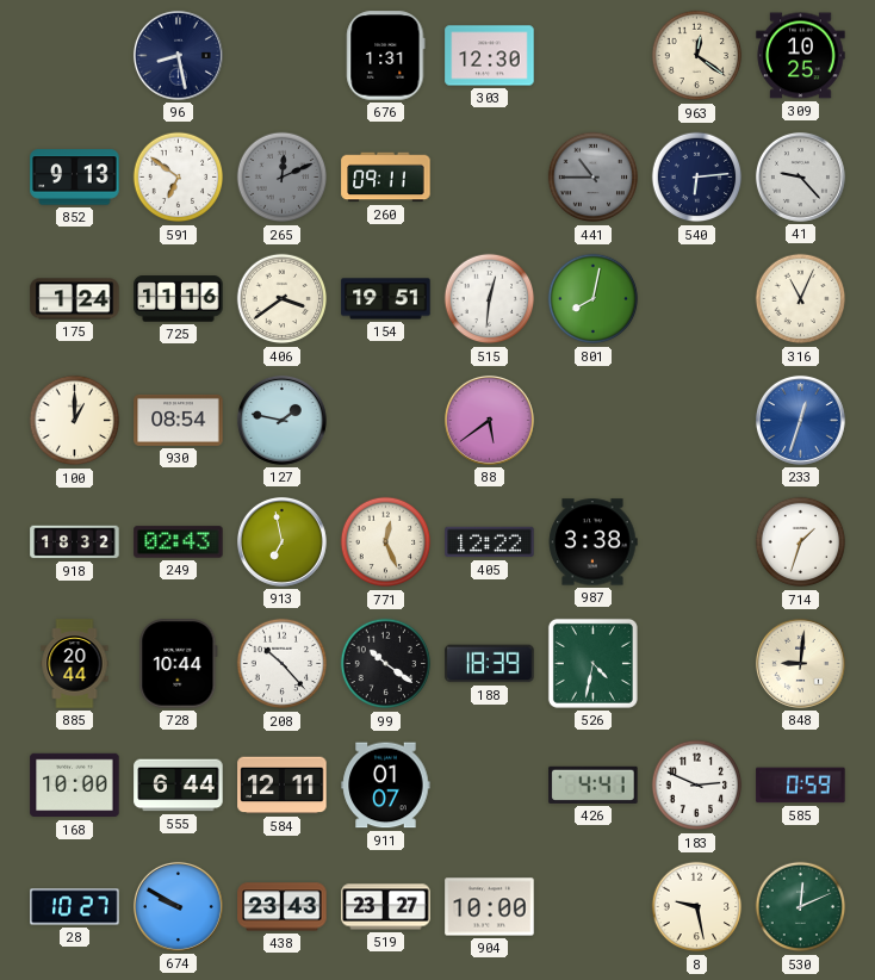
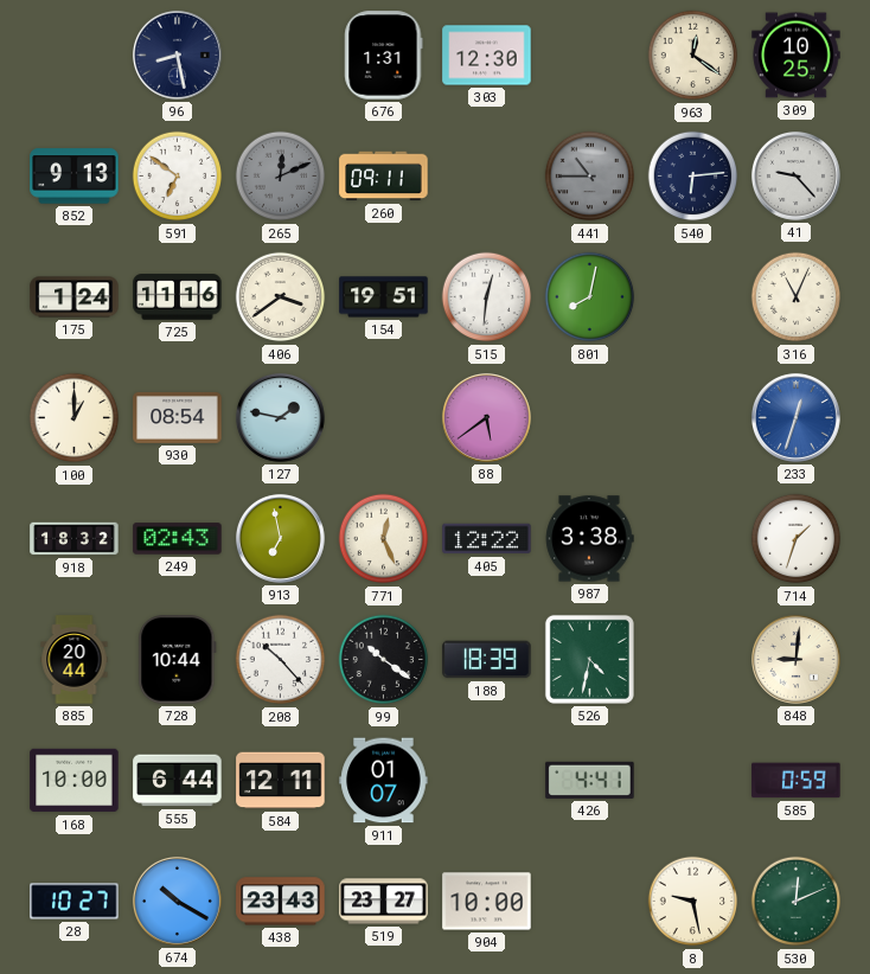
183: 2:49 -> none
674: 9:50 -> 10:20
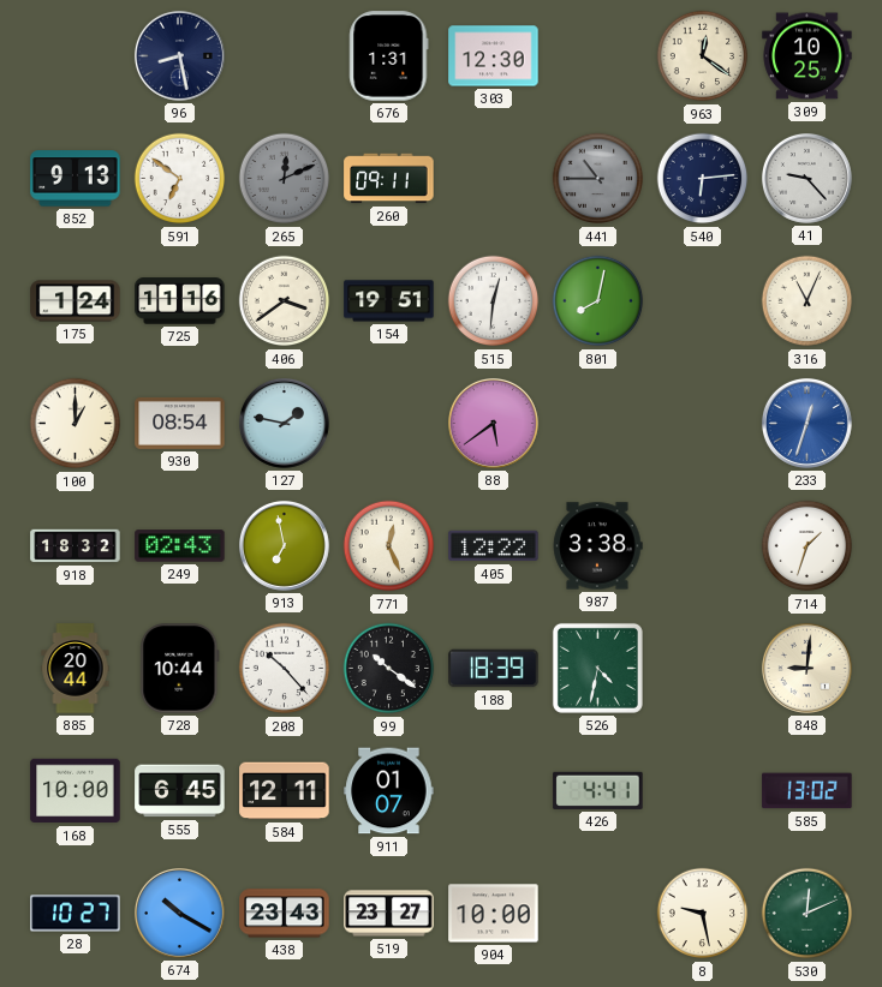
555: 6:44 -> 6:45
585: 0:59 -> 13:02
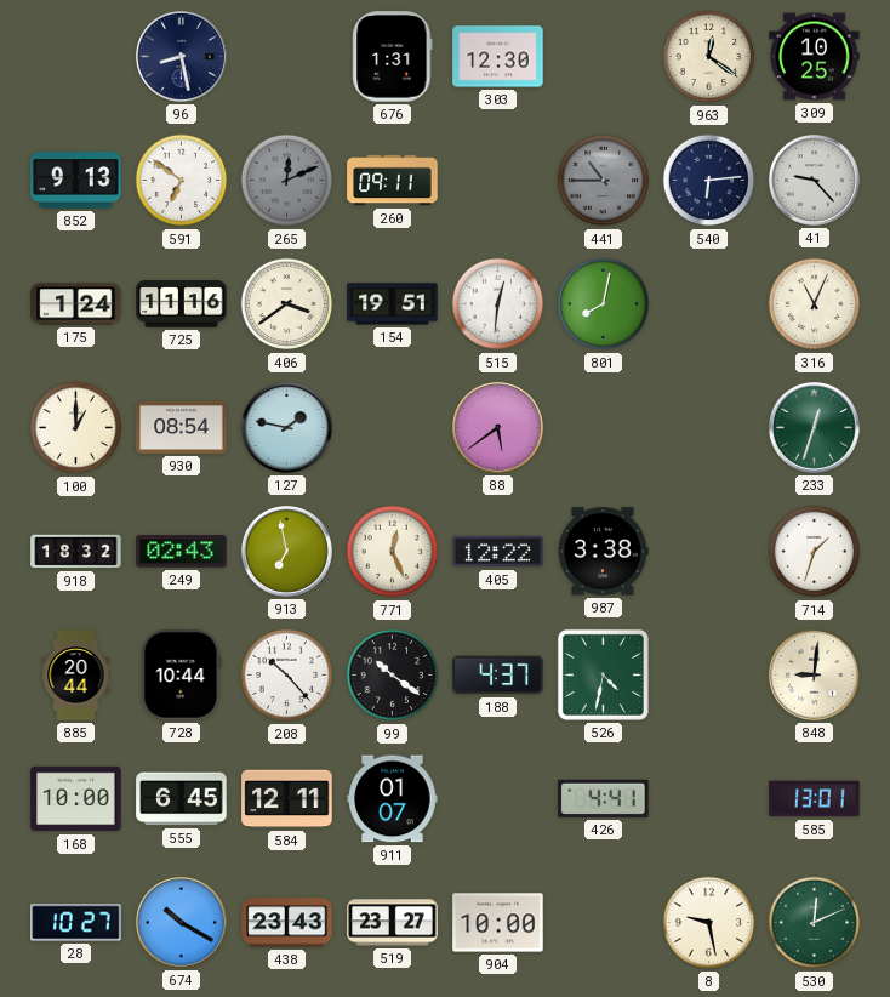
233 dial: blue -> green
188: 18:39 -> 4:37
585: 13:02 -> 13:01
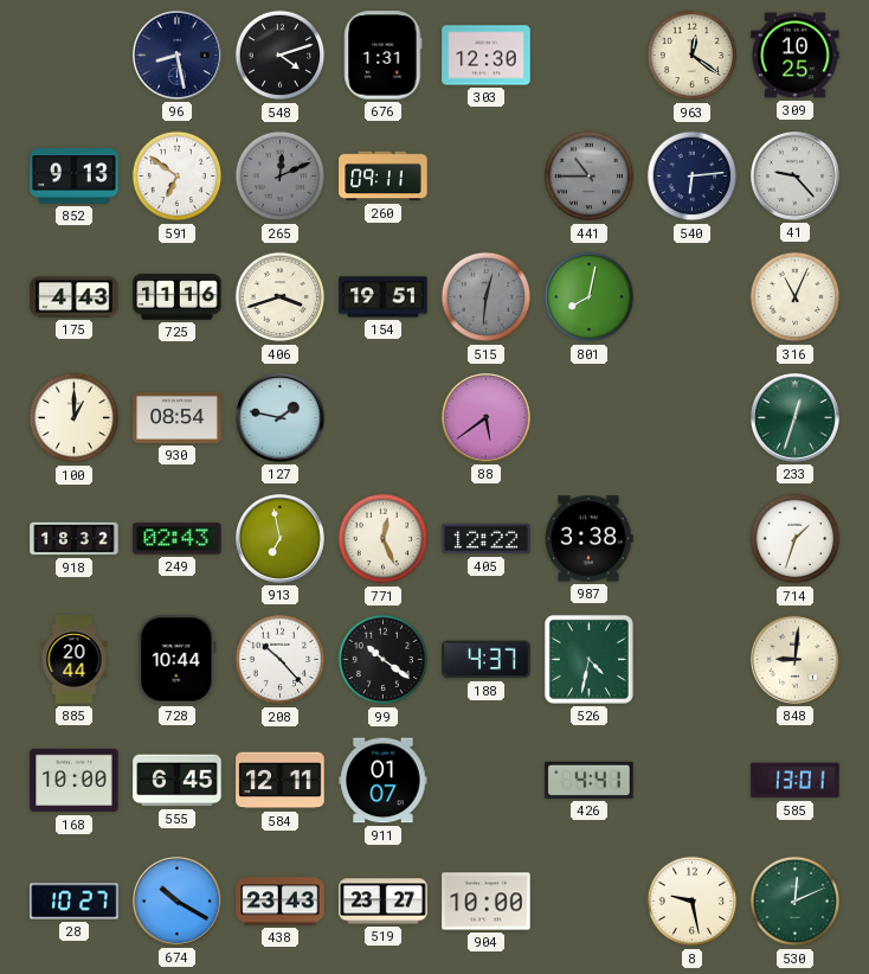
548: none -> 4:12
175: 1:24 -> 4:43
406: 3:39 -> 3:42
515 dial: white -> grey
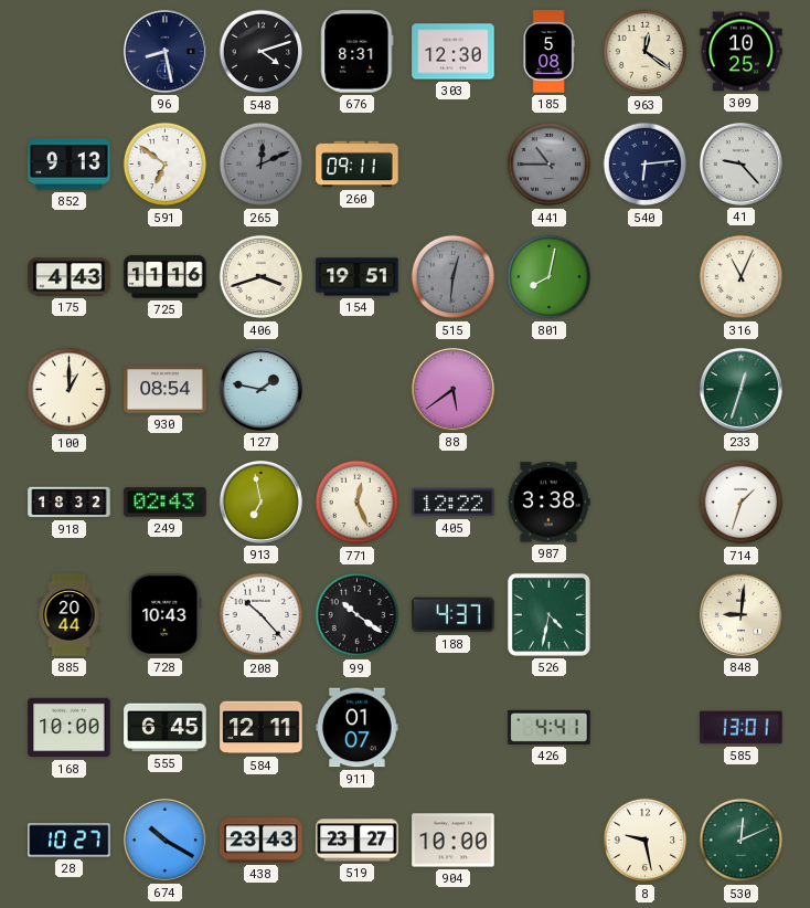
676: 1:31 -> 8:31
185: none -> 5:08
728: 10:44 -> 10:43
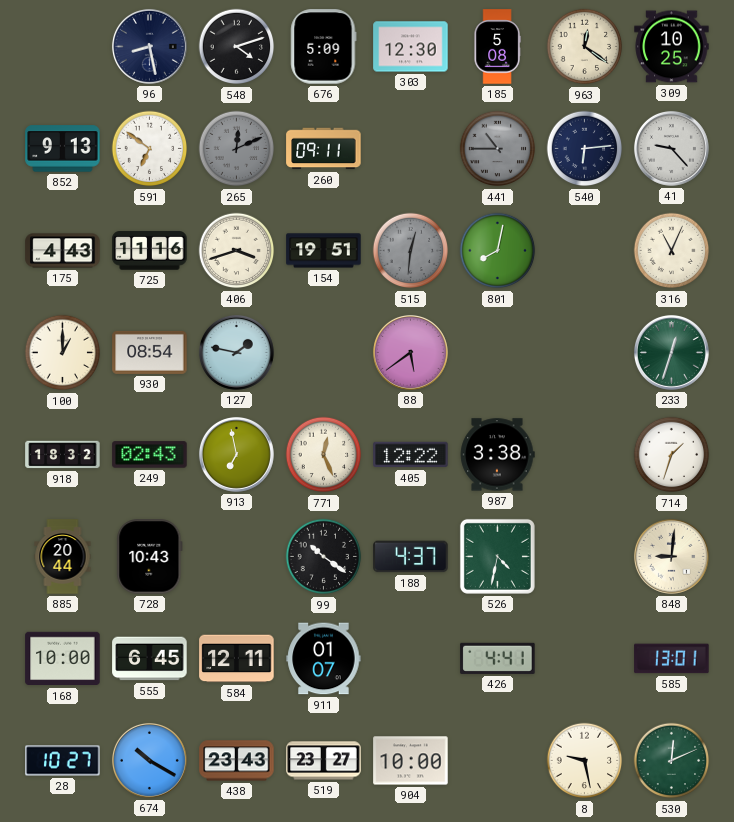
676: 8:31 -> 5:09
208: 10:23 -> none
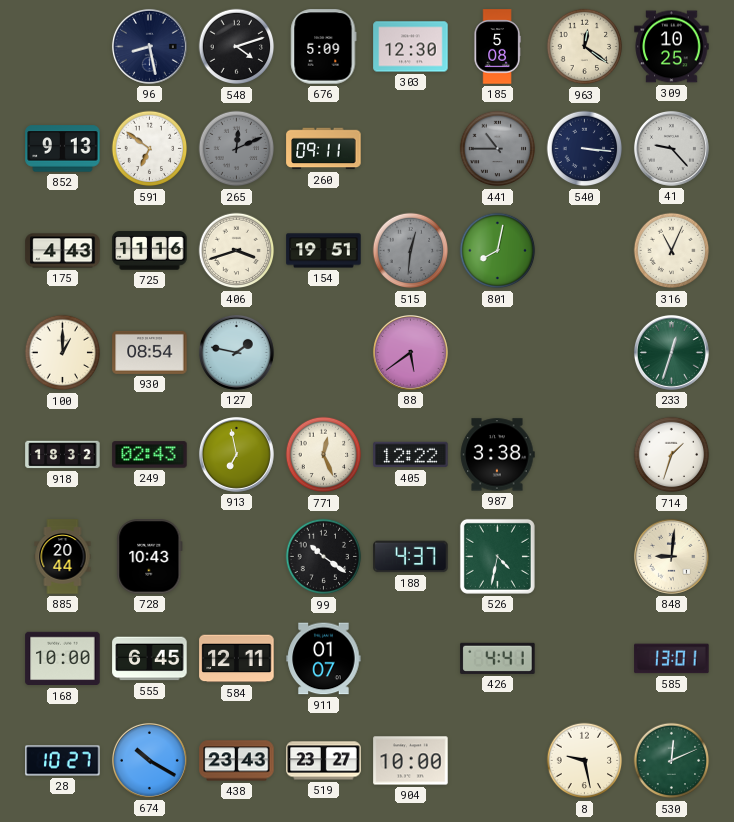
540: 6:14 -> 3:16
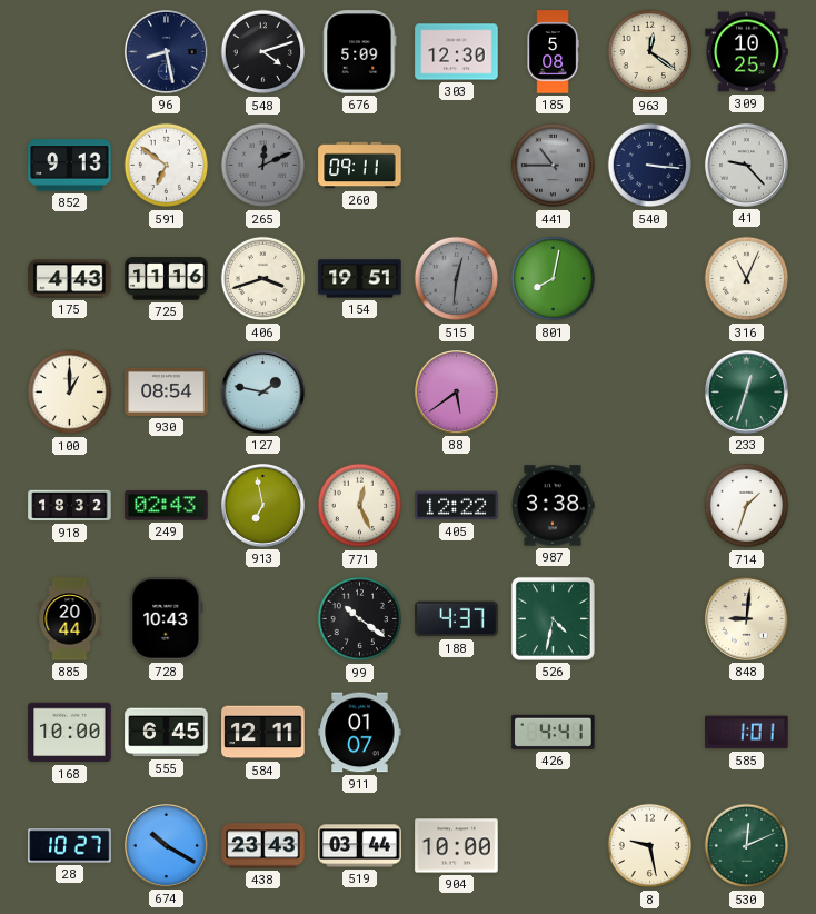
585: 13:01 -> 1:01
519: 23:27 -> 03:44
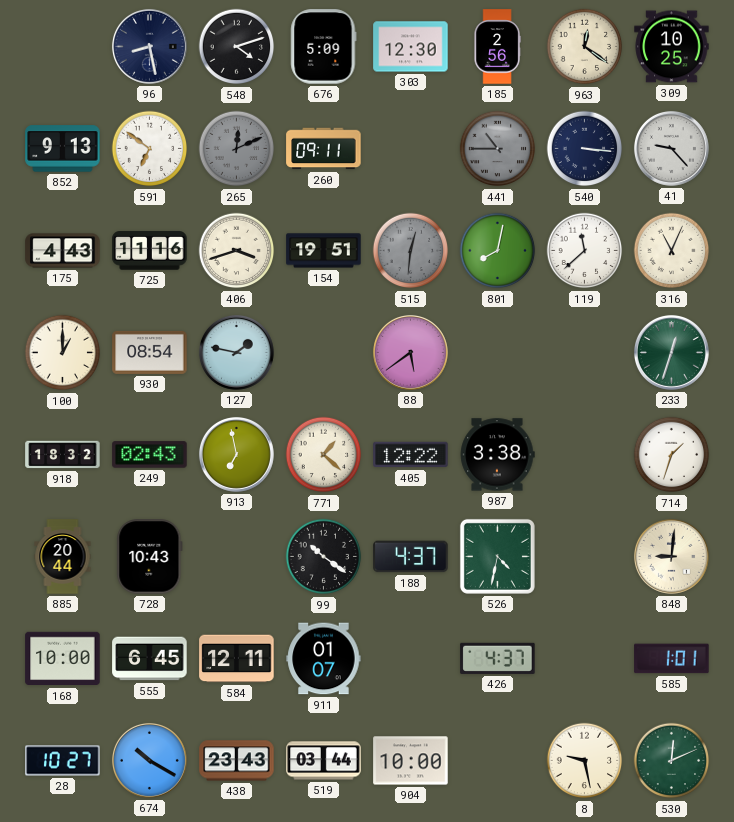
185: 5:08 -> 2:56
119: none -> 11:38
771: 12:26 -> 1:22
426: 4:41 -> 4:37
